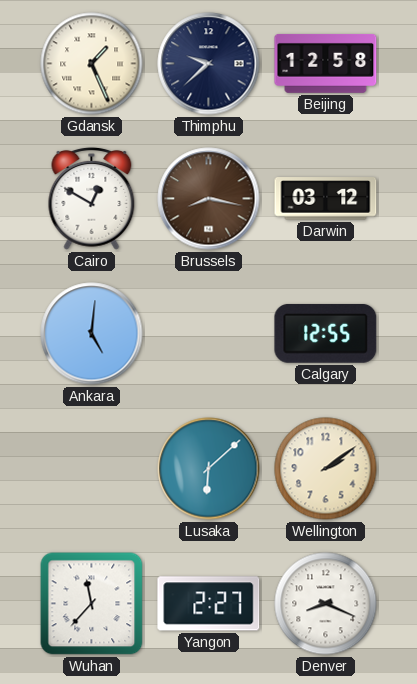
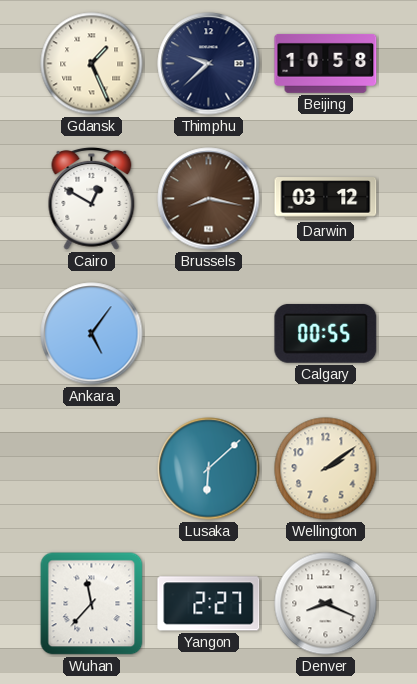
Beijing: 12:58 -> 10:58
Ankara: 5:01 -> 5:06
Calgary: 12:55 -> 00:55
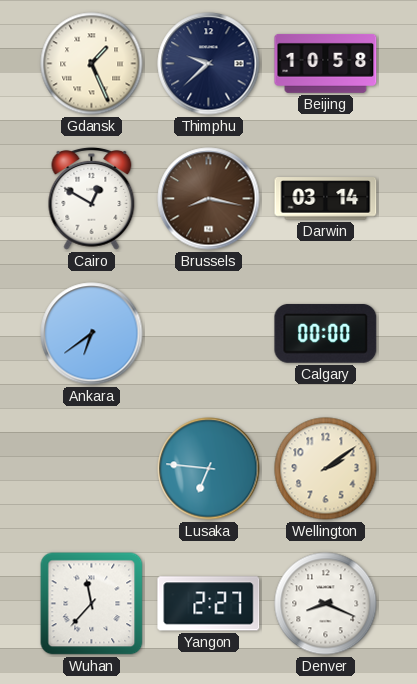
Darwin: 03:12 -> 03:14
Ankara: 5:06 -> 6:39
Calgary: 00:55 -> 00:00
Lusaka: 6:08 -> 6:46
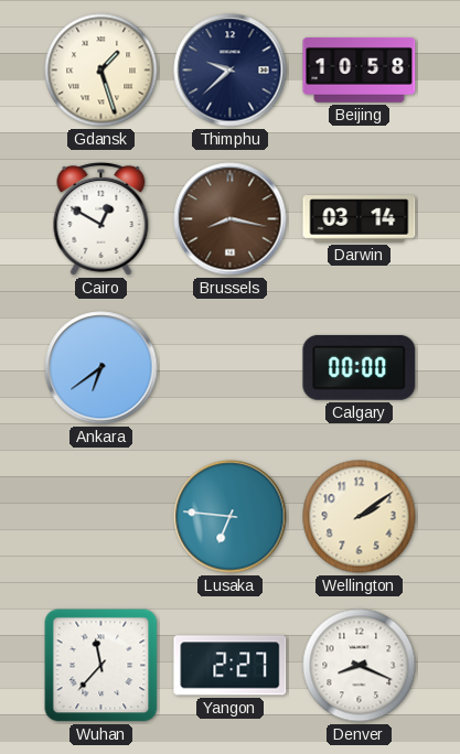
Gdansk: 1:26 -> 1:27
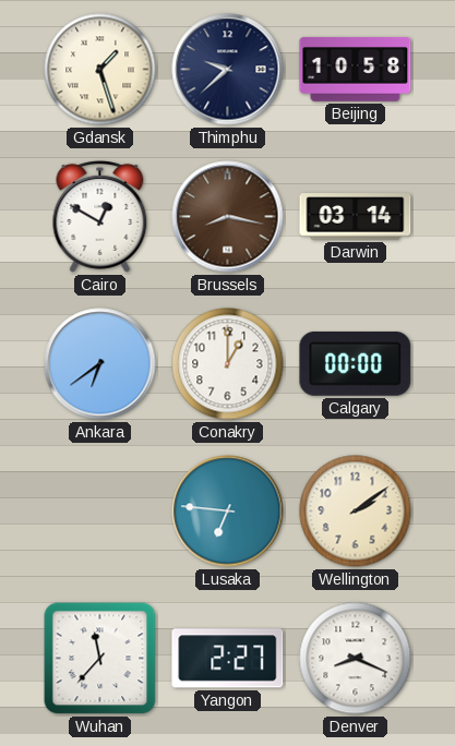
Conakry: none -> 1:00
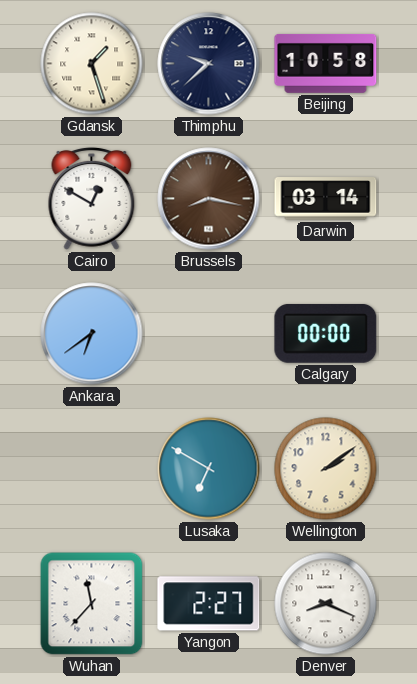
Conakry: 1:00 -> none
Lusaka: 6:46 -> 6:50
